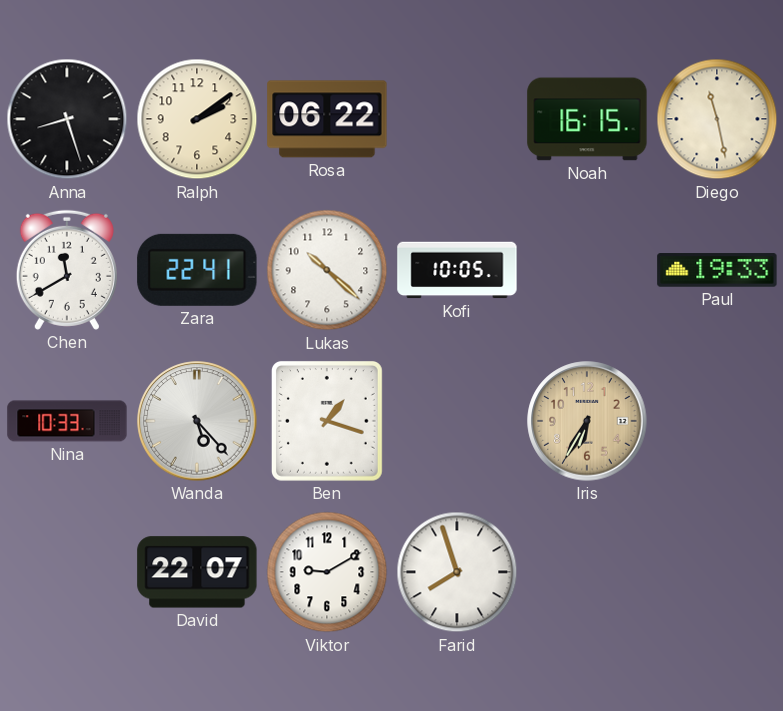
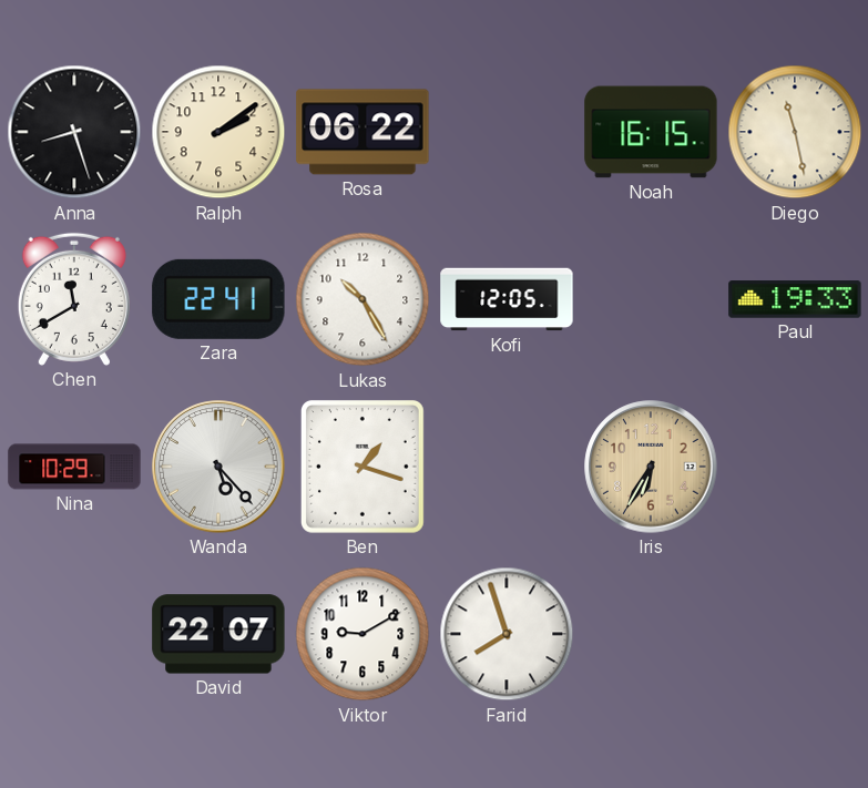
Lukas: 10:22 -> 10:25
Kofi: 10:05 -> 12:05
Nina: 10:33 -> 10:29
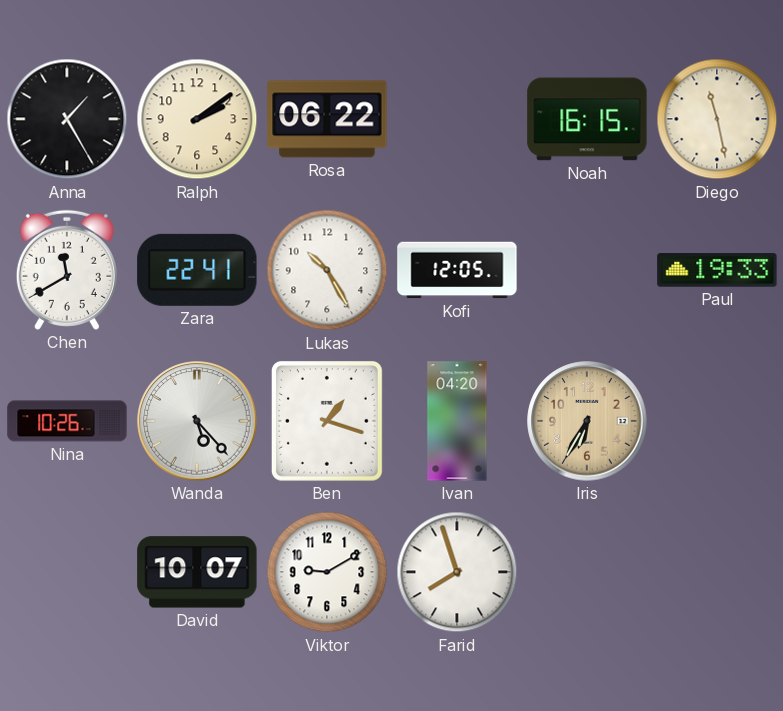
Anna: 8:27 -> 1:25
Nina: 10:29 -> 10:26
Ivan: none -> 04:20
David: 22:07 -> 10:07
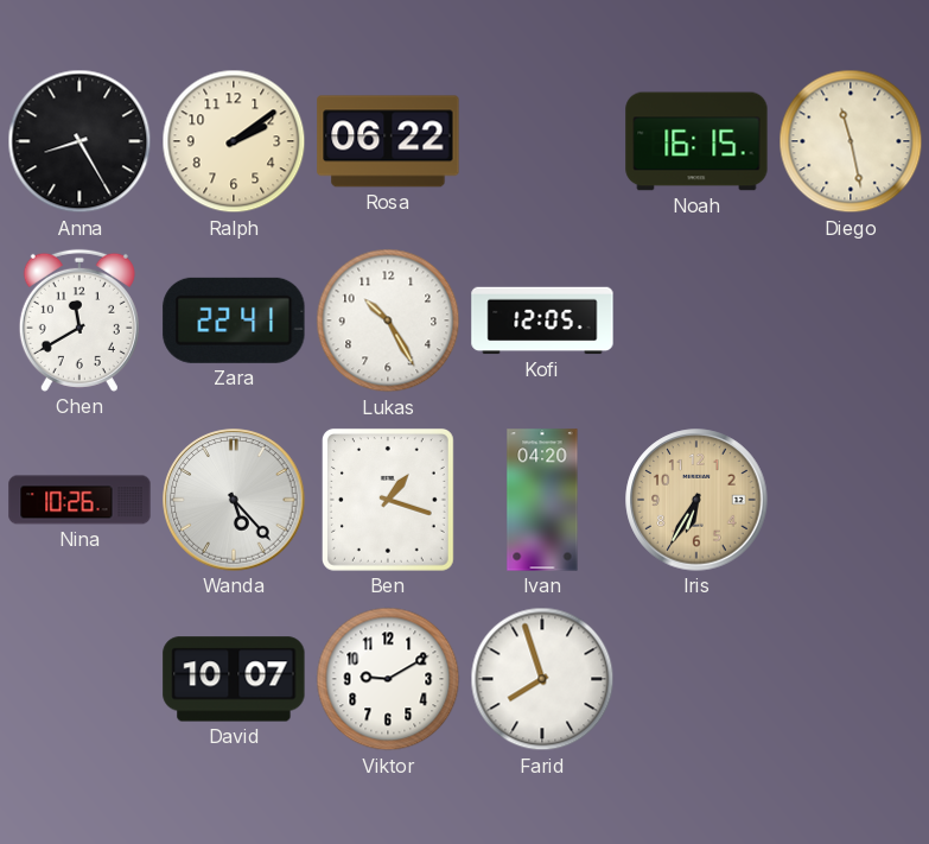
Anna: 1:25 -> 8:25
Paul: 19:33 -> none
